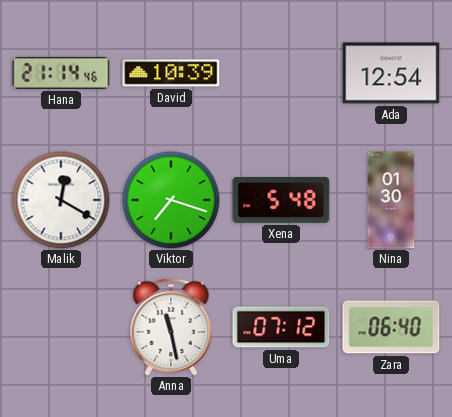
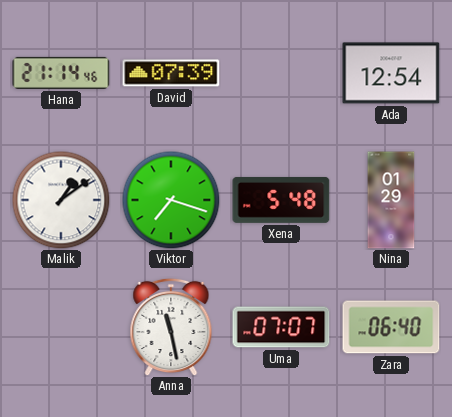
David: 10:39 -> 07:39
Malik: 12:20 -> 1:09
Nina: 01:30 -> 01:29
Uma: 07:12 -> 07:07
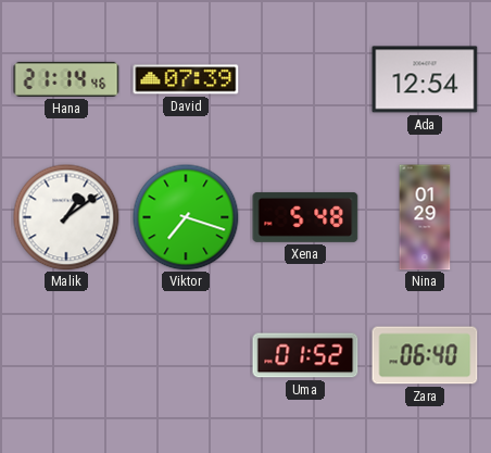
Anna: 11:28 -> none
Uma: 07:07 -> 01:52
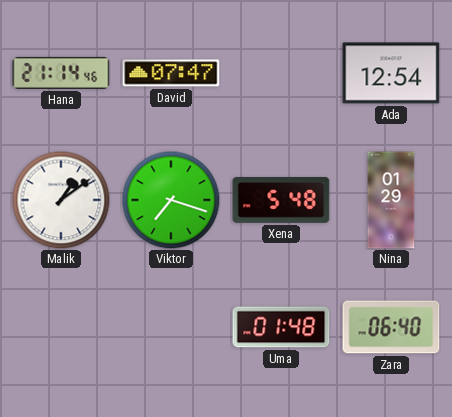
David: 07:39 -> 07:47
Uma: 01:52 -> 01:48
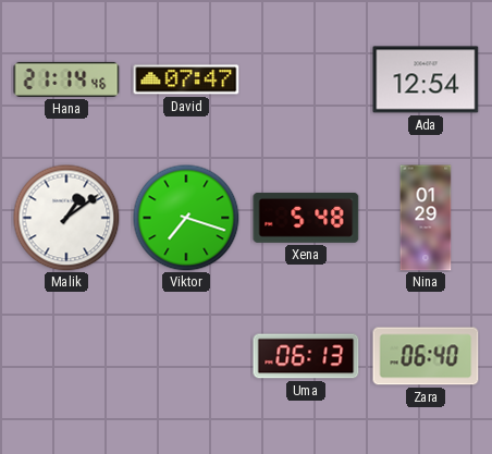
Uma: 01:48 -> 06:13
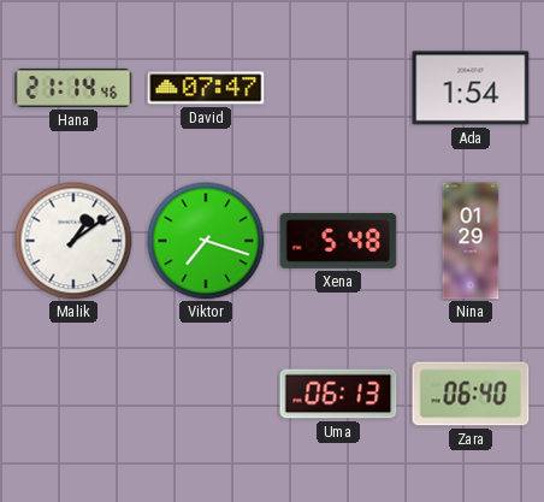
Ada: 12:54 -> 1:54
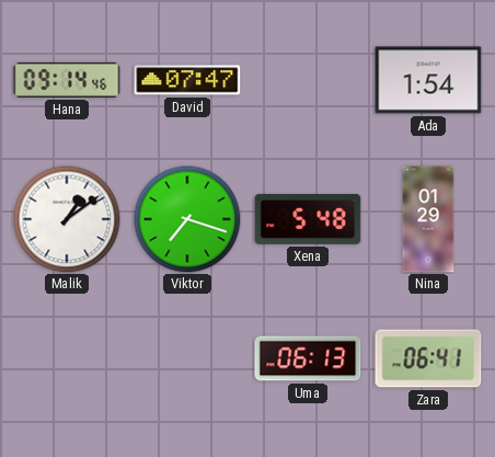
Hana: 21:14 -> 09:14
Zara: 06:40 -> 06:41
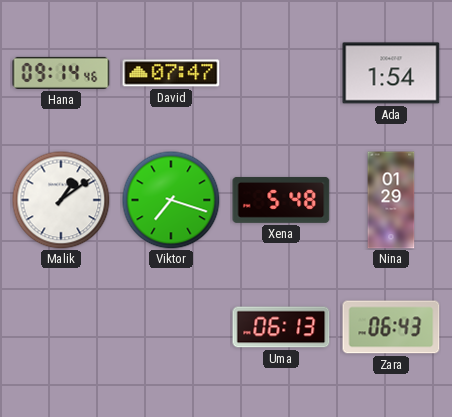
Zara: 06:41 -> 06:43
